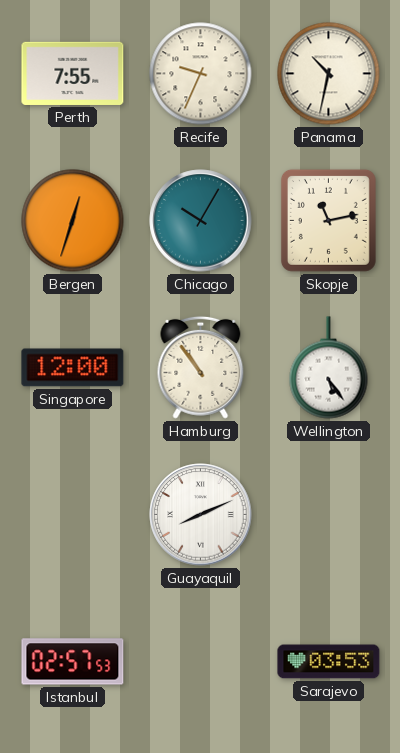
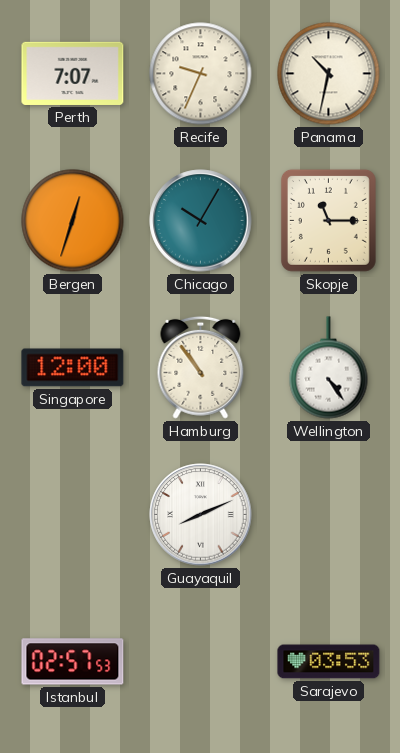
Perth: 7:55 -> 7:07
Skopje: 11:13 -> 11:15
Wellington: 5:24 -> 4:24
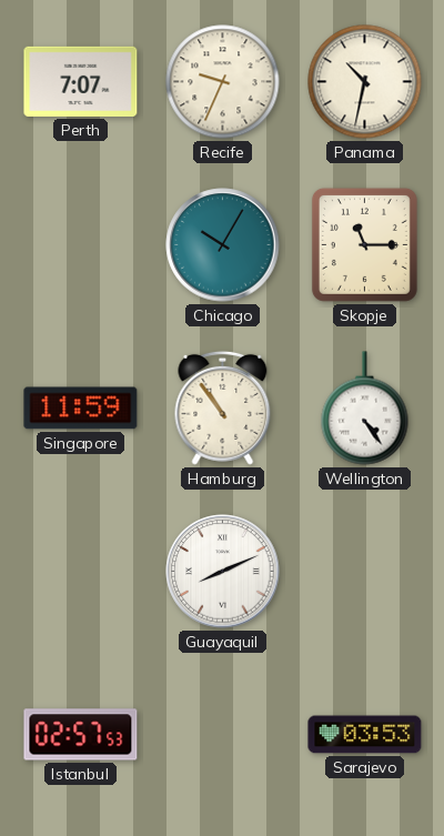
Bergen: 12:33 -> none
Singapore: 12:00 -> 11:59
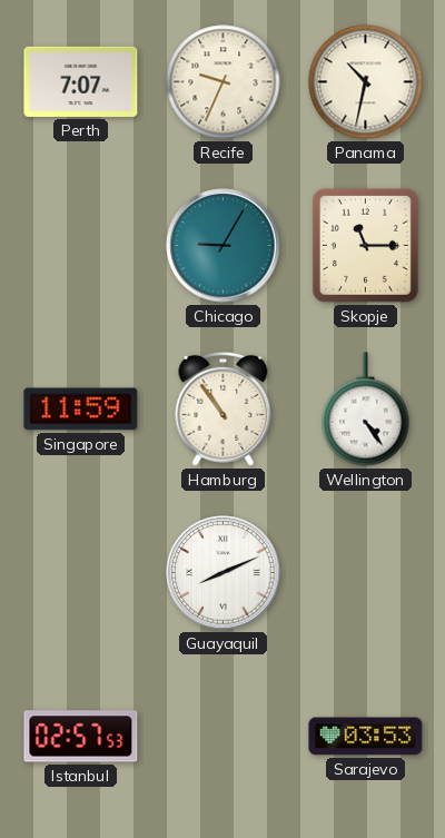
Chicago: 10:05 -> 9:05
